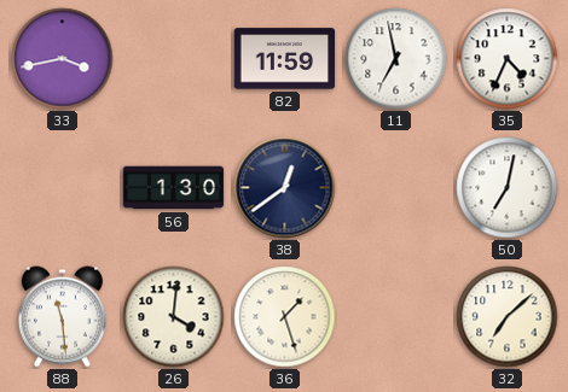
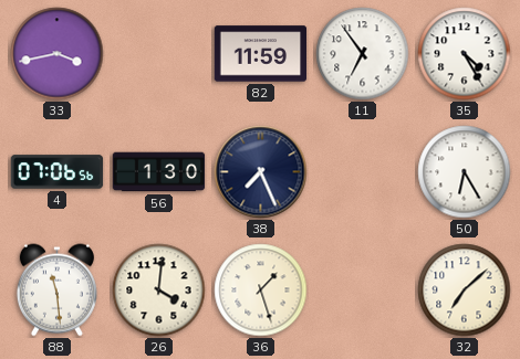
11: 6:58 -> 6:54
35: 4:34 -> 4:25
4: none -> 07:06
38: 12:39 -> 7:26
50: 7:02 -> 6:25
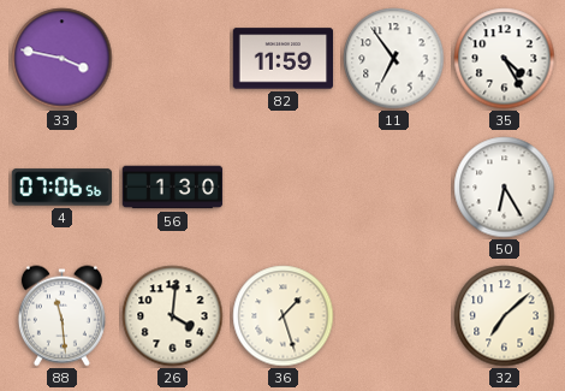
33: 3:43 -> 3:47
38: 7:26 -> none
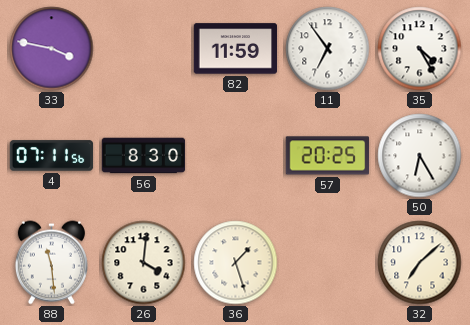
4: 07:06 -> 07:11
56: 1:30 -> 8:30
57: none -> 20:25
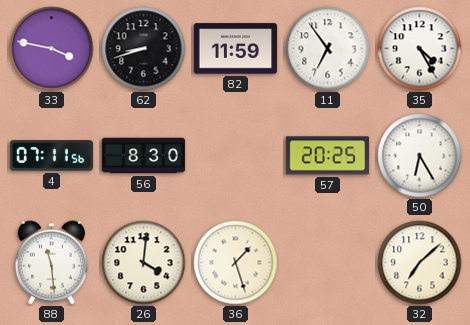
62: none -> 8:42
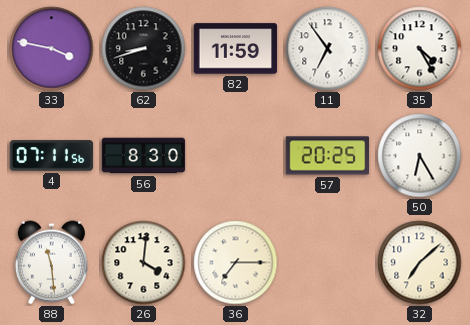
36: 1:27 -> 7:15
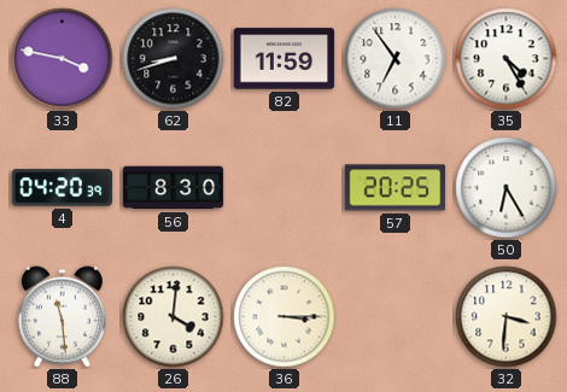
4: 07:11 -> 04:20
36: 7:15 -> 3:15
32: 7:08 -> 3:31
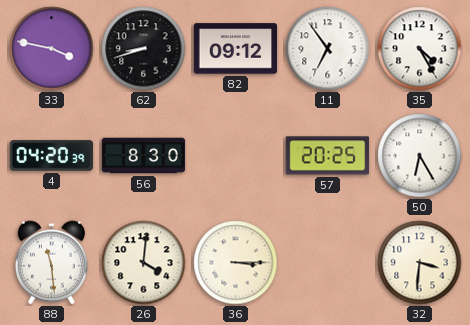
82: 11:59 -> 09:12
